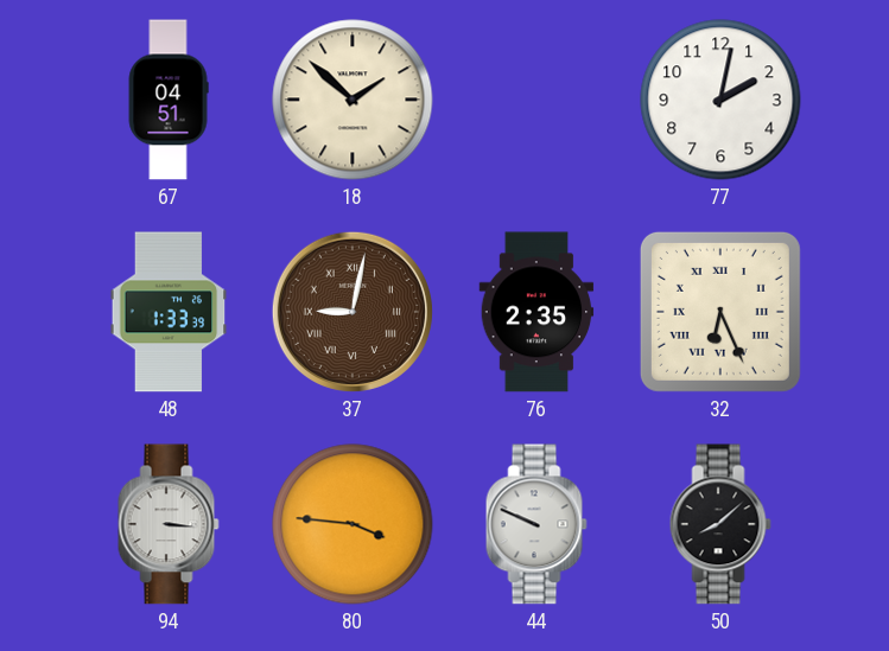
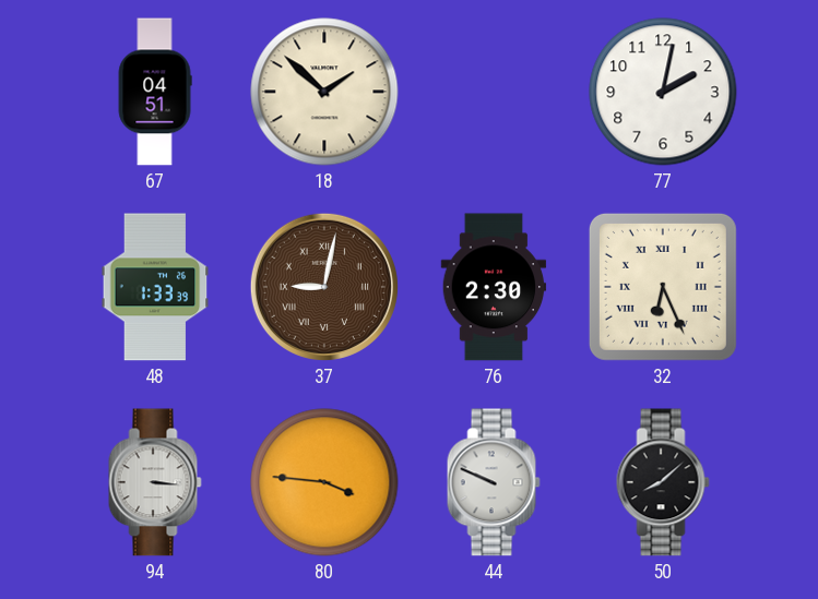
76: 2:35 -> 2:30
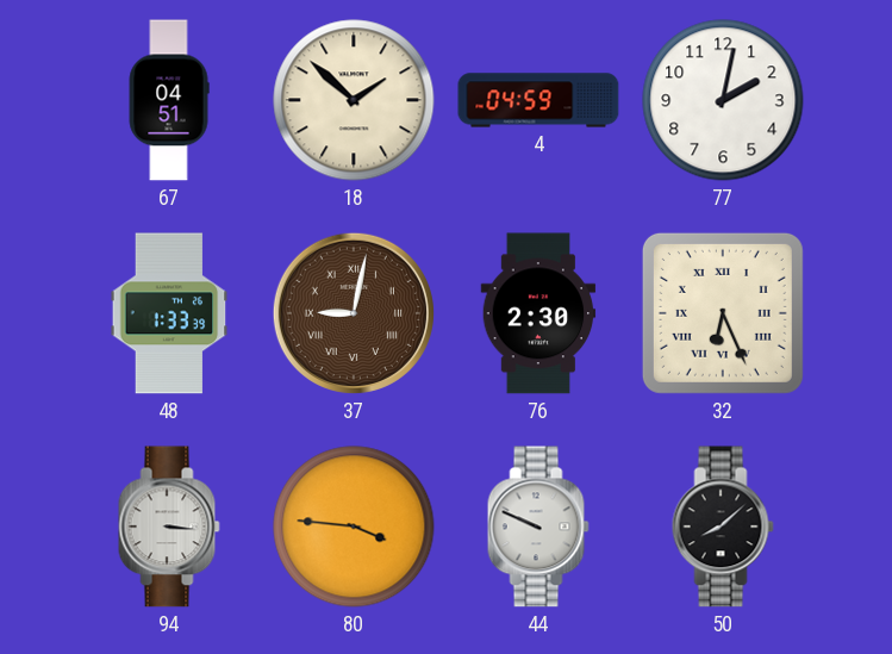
4: none -> 04:59
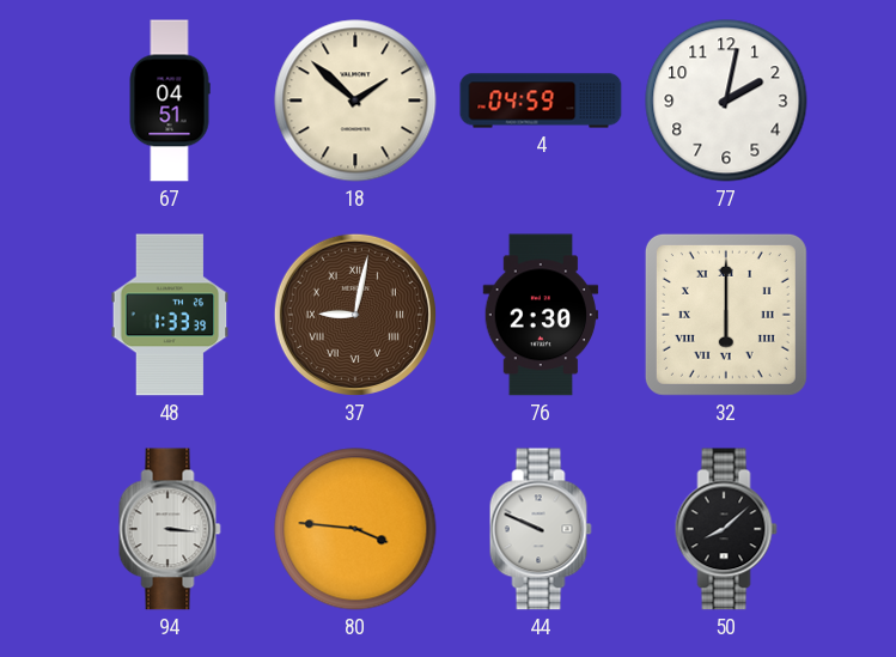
32: 6:26 -> 6:00
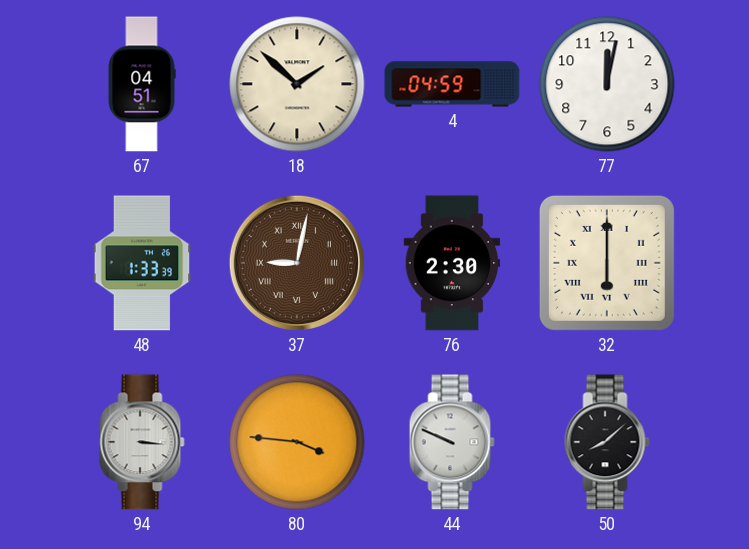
77: 2:02 -> 12:02
